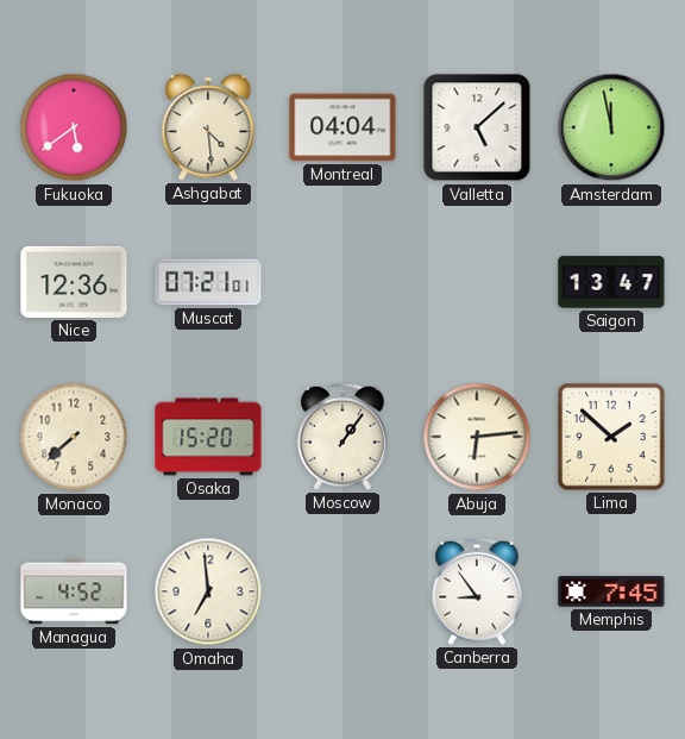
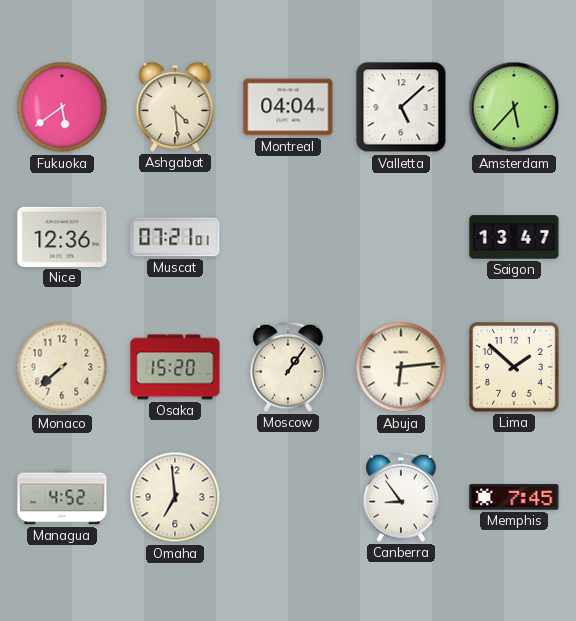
Amsterdam: 11:58 -> 5:37
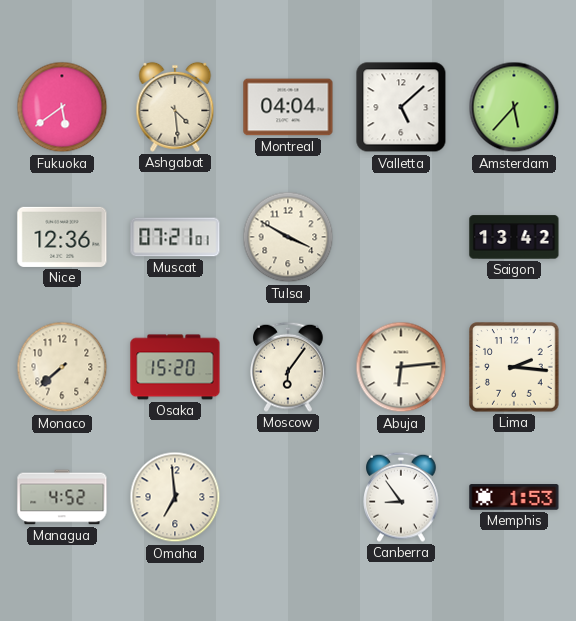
Tulsa: none -> 3:50
Saigon: 13:47 -> 13:42
Moscow: 1:06 -> 6:06
Lima: 1:52 -> 2:16
Memphis: 7:45 -> 1:53
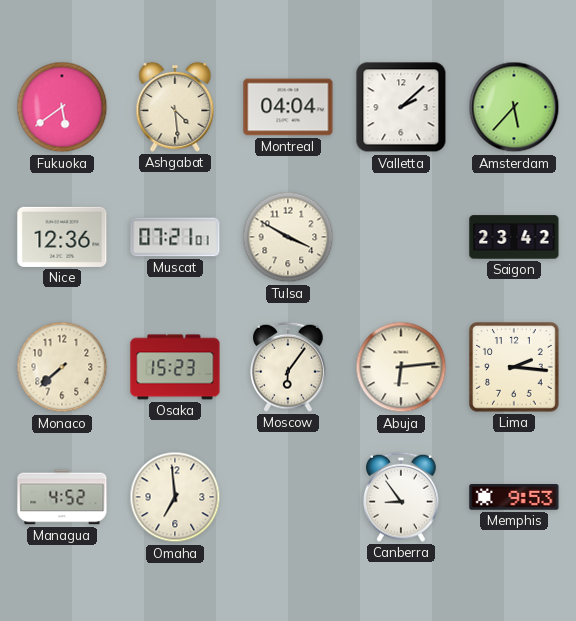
Valletta: 5:08 -> 2:08
Saigon: 13:42 -> 23:42
Osaka: 15:20 -> 15:23
Memphis: 1:53 -> 9:53
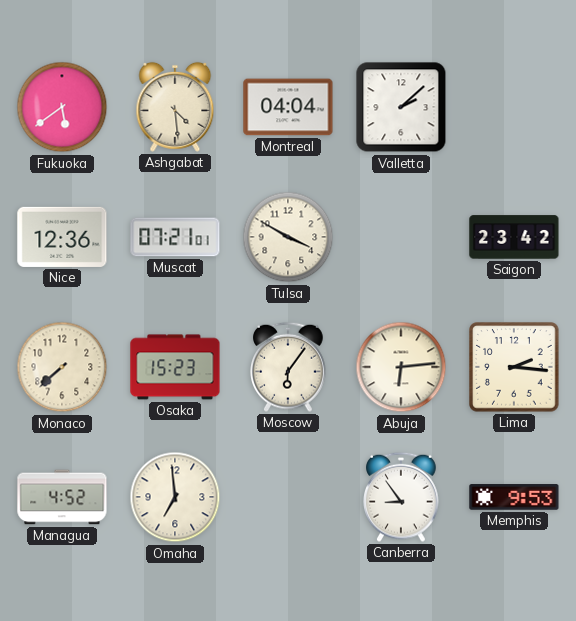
Amsterdam: 5:37 -> none
